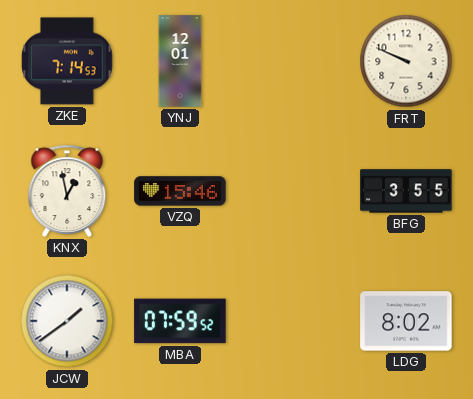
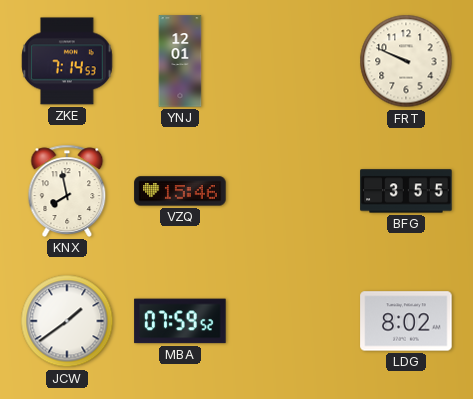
KNX: 12:58 -> 7:58
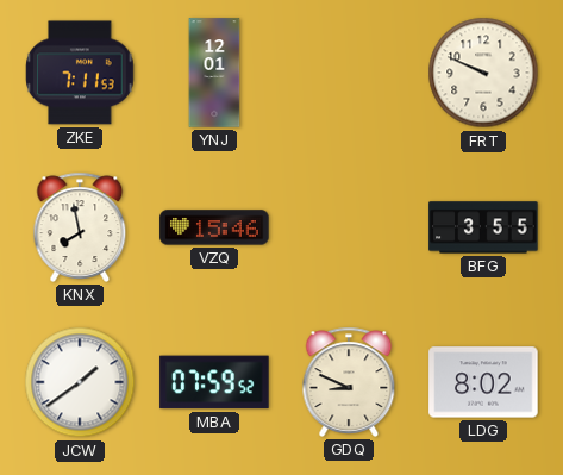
ZKE: 7:14 -> 7:11
GDQ: none -> 8:49
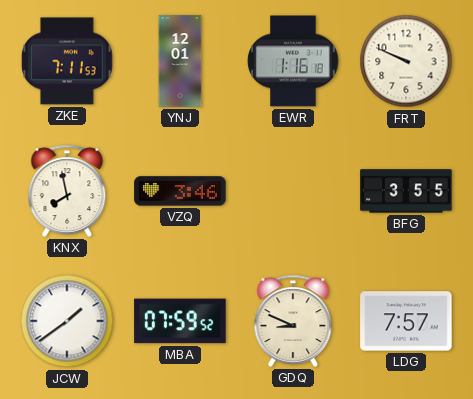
EWR: none -> 1:16
VZQ: 15:46 -> 3:46
LDG: 8:02 -> 7:57
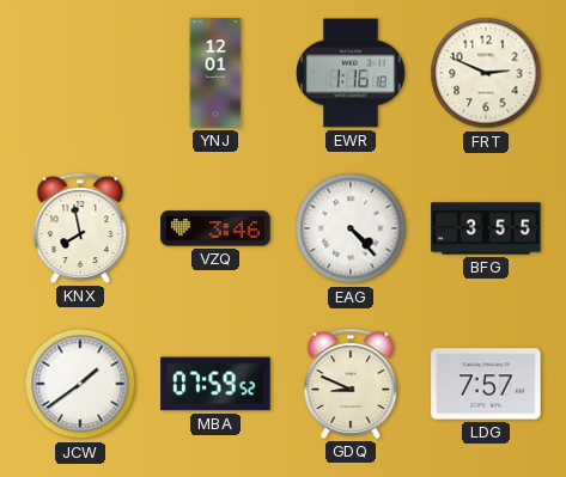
ZKE: 7:11 -> none
FRT: 9:49 -> 2:49
EAG: none -> 4:23
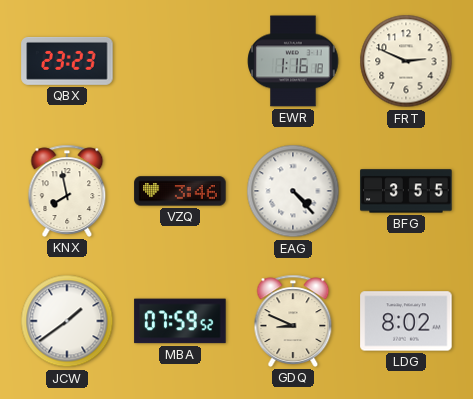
QBX: none -> 23:23
YNJ: 12:01 -> none
LDG: 7:57 -> 8:02
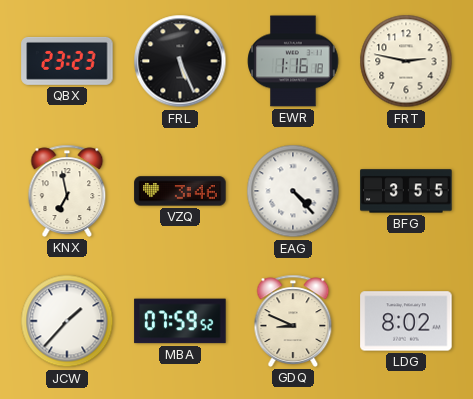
FRL: none -> 5:26
FRT: 2:49 -> 2:47
KNX: 7:58 -> 6:58
JCW: 1:39 -> 1:37
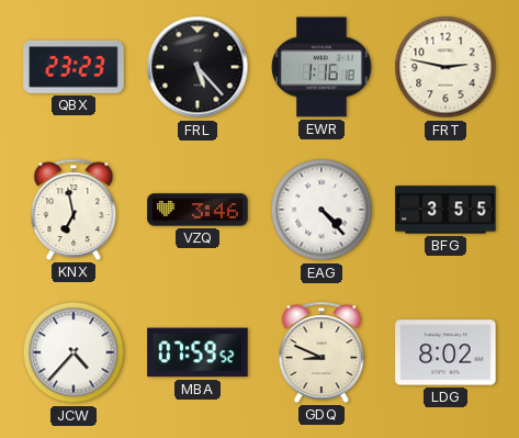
FRL: 5:26 -> 5:23
JCW: 1:37 -> 4:37
